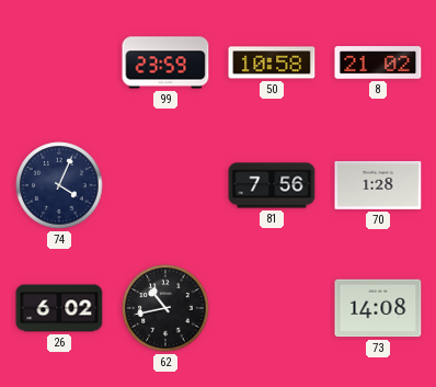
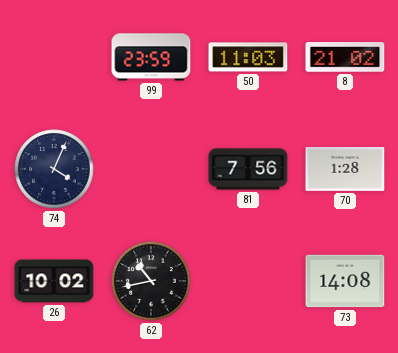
50: 10:58 -> 11:03
26: 6:02 -> 10:02
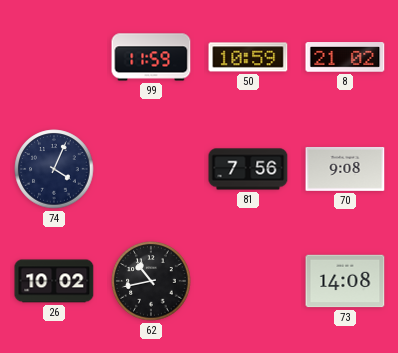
99: 23:59 -> 11:59
50: 11:03 -> 10:59
70: 1:28 -> 9:08
